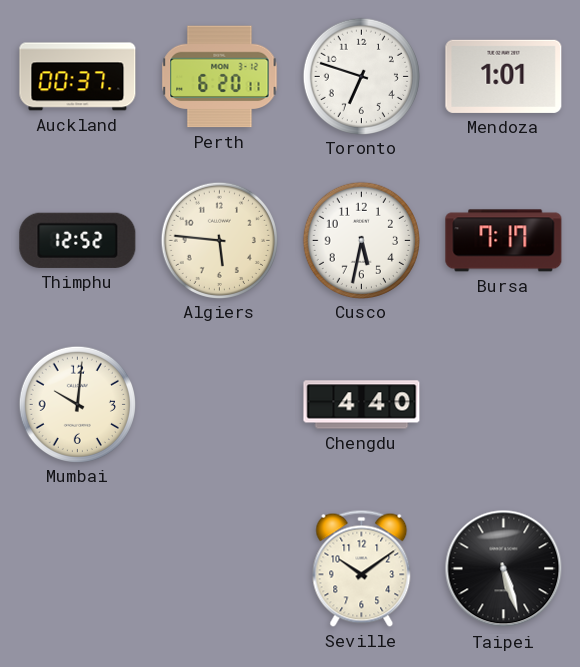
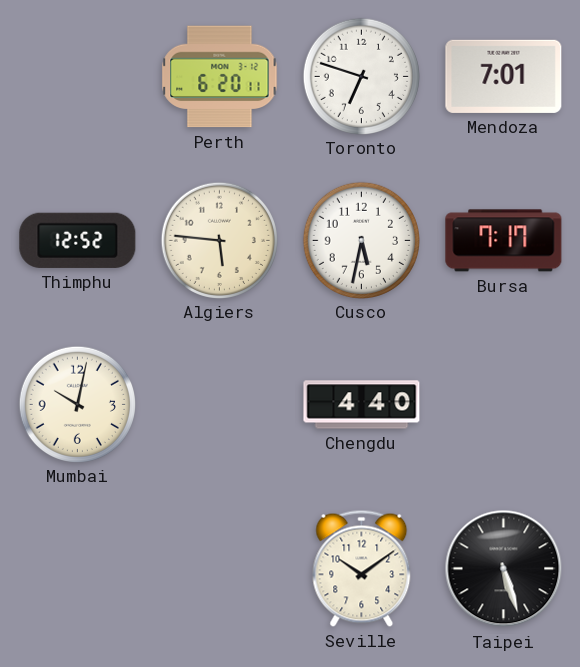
Auckland: 00:37 -> none
Mendoza: 1:01 -> 7:01
Mumbai: 10:01 -> 10:02
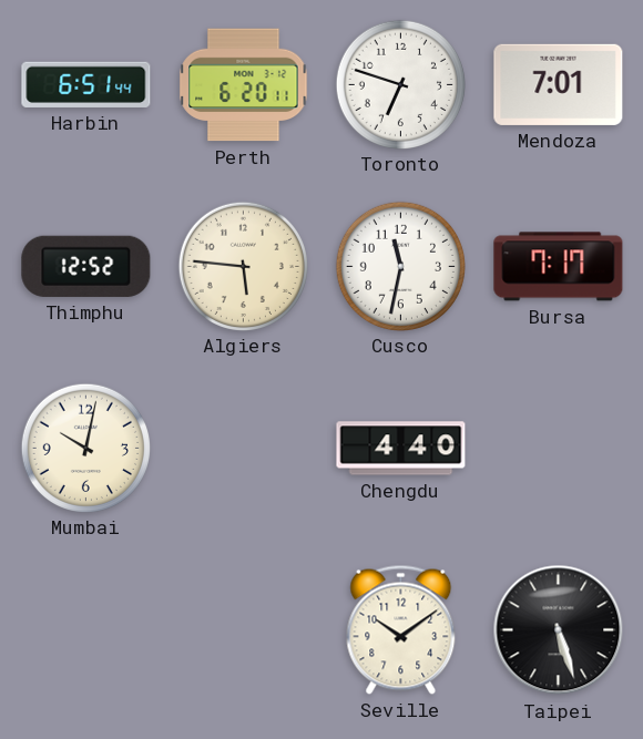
Harbin: none -> 6:51
Cusco: 5:32 -> 11:32
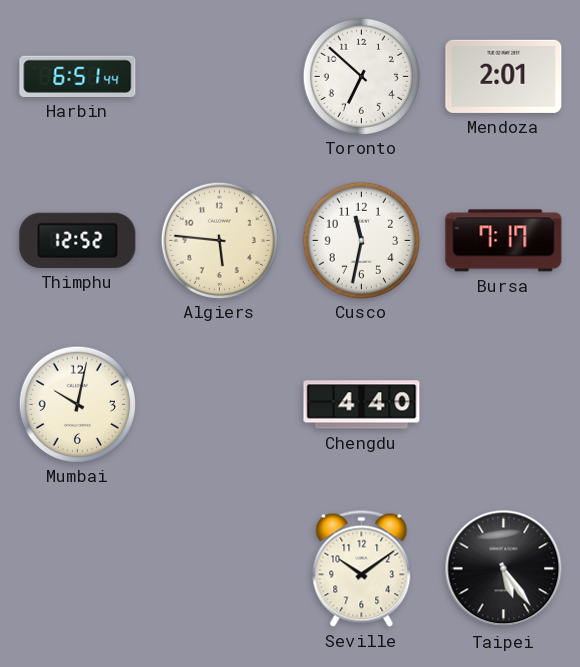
Perth: 6:20 -> none
Toronto: 6:48 -> 6:52
Mendoza: 7:01 -> 2:01
Taipei: 5:27 -> 5:24
